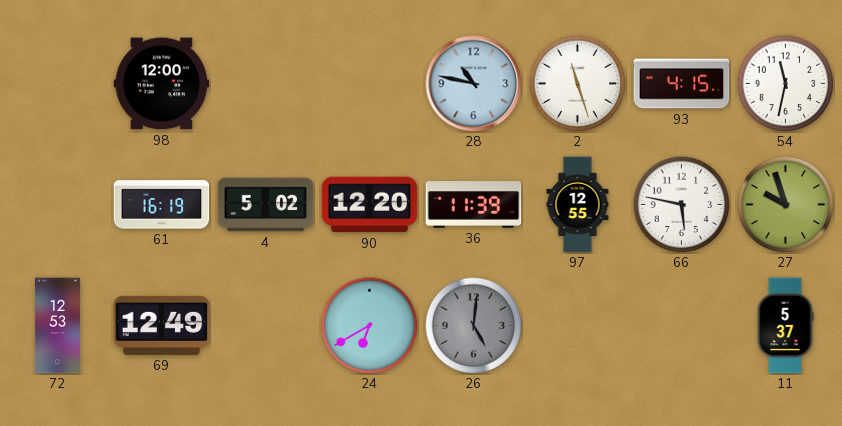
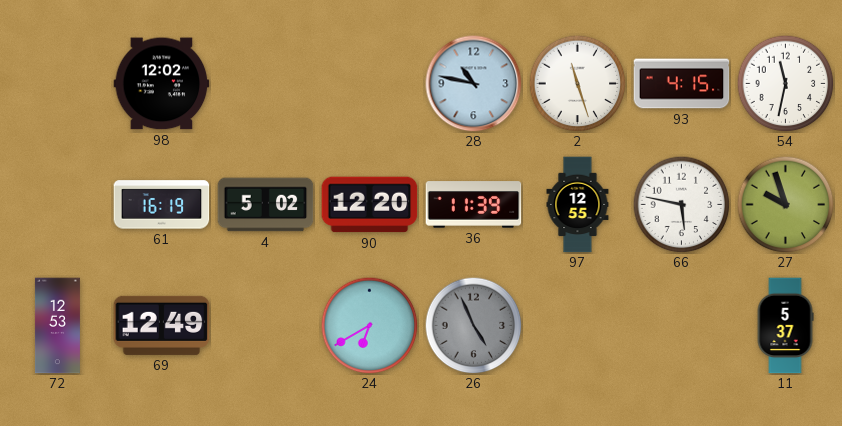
98: 12:00 -> 12:02
26: 5:01 -> 4:56
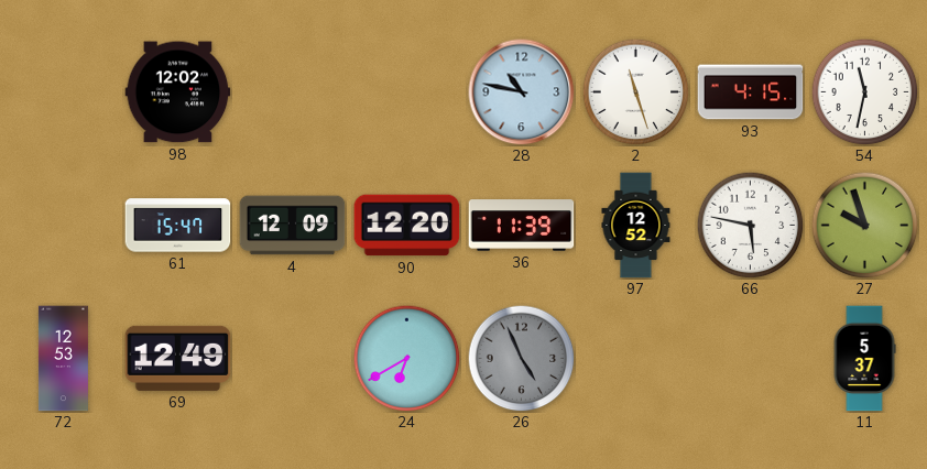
61: 16:19 -> 15:47
4: 5:02 -> 12:09
97: 12:55 -> 12:52
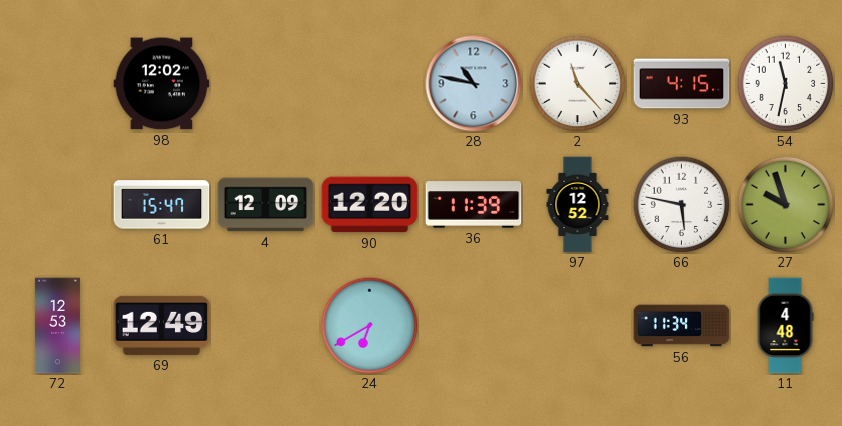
2: 11:27 -> 11:23
26: 4:56 -> none
56: none -> 11:34
11: 5:37 -> 4:48
